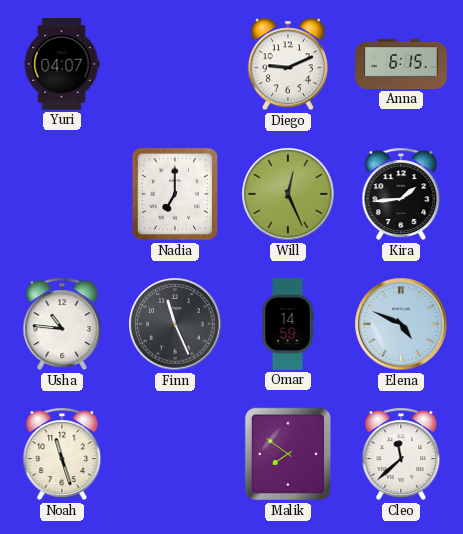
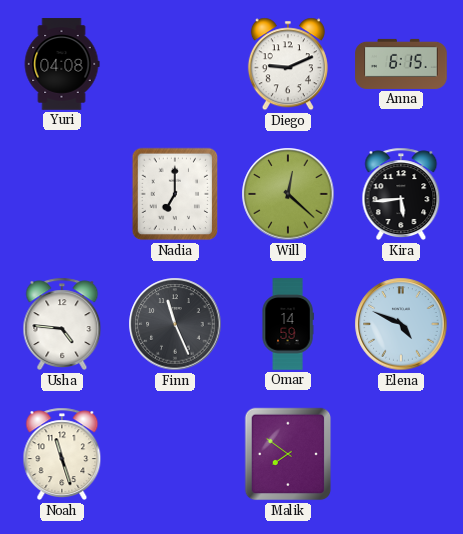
Yuri: 04:07 -> 04:08
Will: 12:26 -> 12:22
Kira: 1:44 -> 5:44
Usha: 10:46 -> 4:46
Cleo: 11:38 -> none
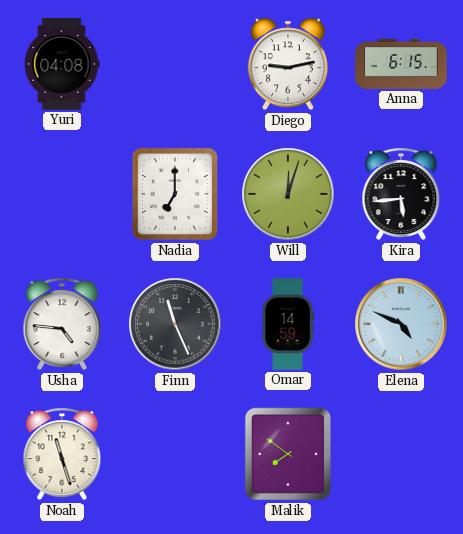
Diego: 9:11 -> 9:13
Will: 12:22 -> 12:03
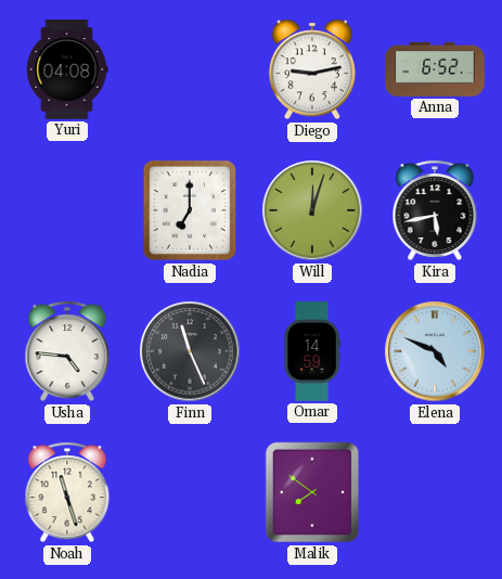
Anna: 6:15 -> 6:52
Kira: 5:44 -> 5:43
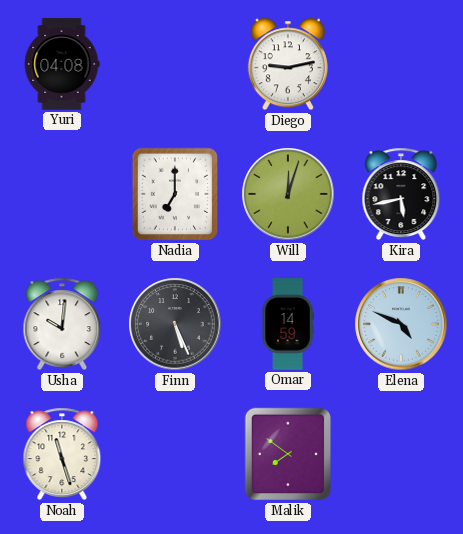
Anna: 6:52 -> none
Usha: 4:46 -> 10:01
Finn: 11:26 -> 5:26
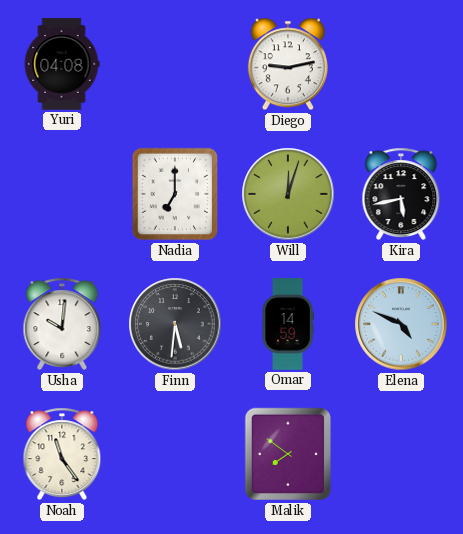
Finn: 5:26 -> 5:31
Noah: 11:27 -> 11:24
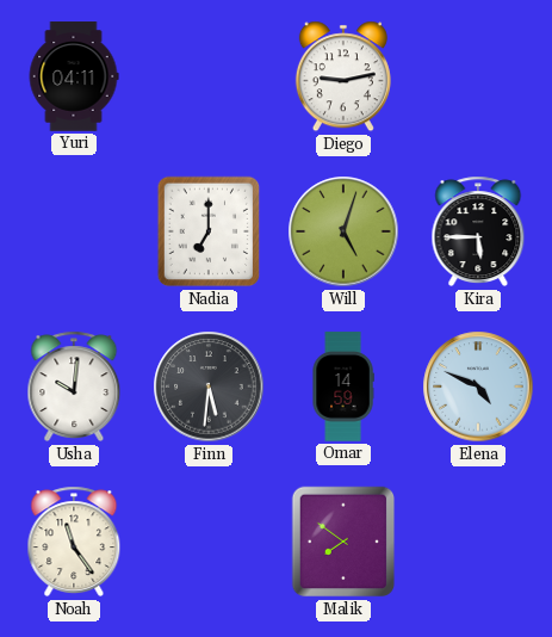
Yuri: 04:08 -> 04:11
Will: 12:03 -> 5:03
Kira: 5:43 -> 5:45
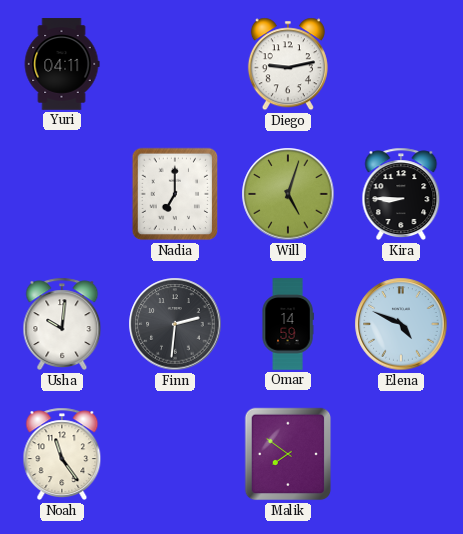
Kira: 5:45 -> 8:45
Finn: 5:31 -> 2:31
